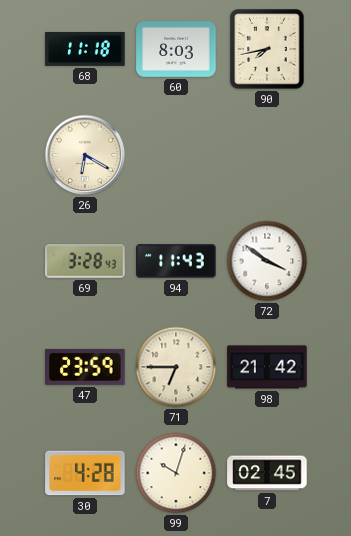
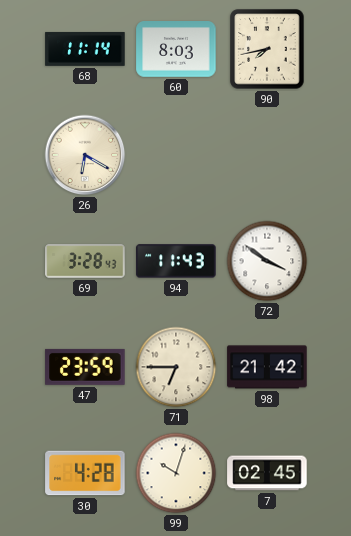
68: 11:18 -> 11:14
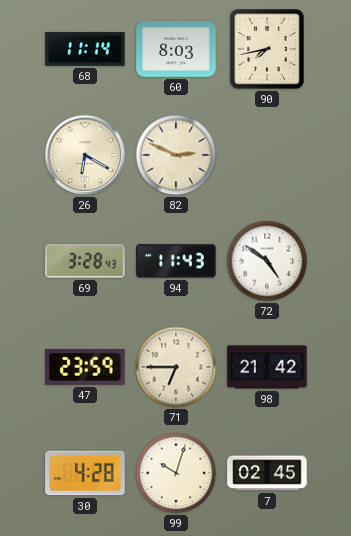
82: none -> 2:49
72: 3:51 -> 4:51
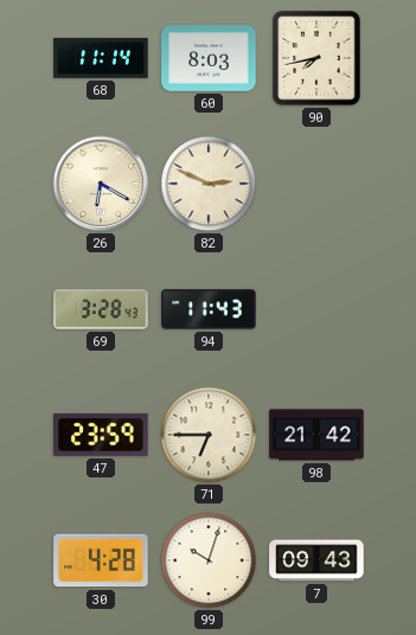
72: 4:51 -> none
7: 02:45 -> 09:43
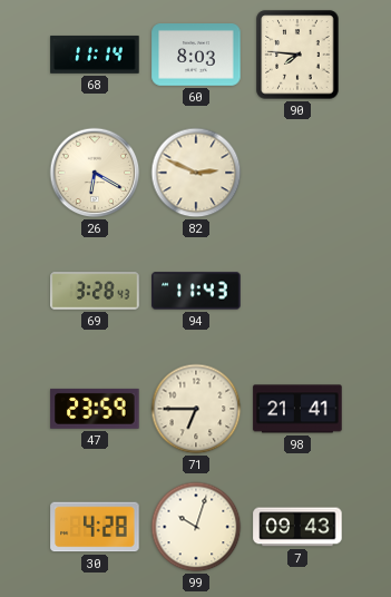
90: 7:43 -> 7:46
98: 21:42 -> 21:41
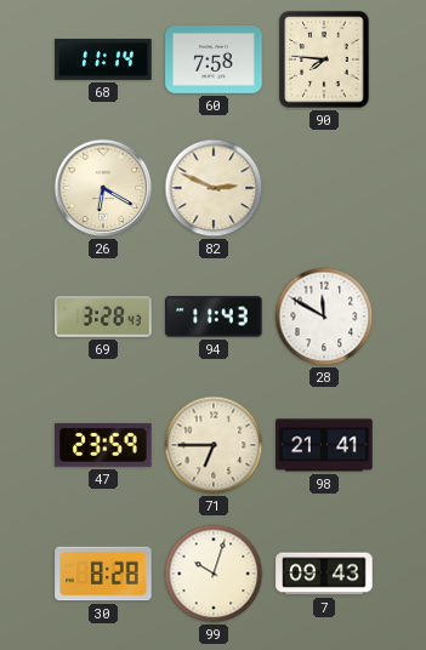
60: 8:03 -> 7:58
28: none -> 11:50
30: 4:28 -> 8:28
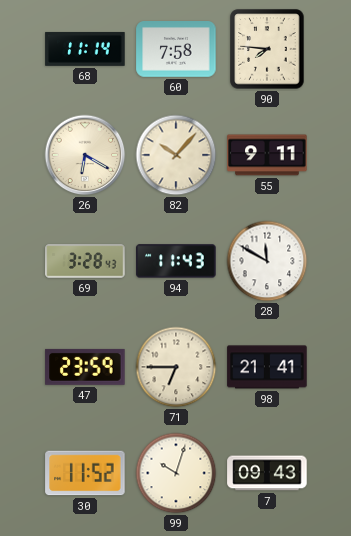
82: 2:49 -> 10:07
55: none -> 9:11
30: 8:28 -> 11:52
